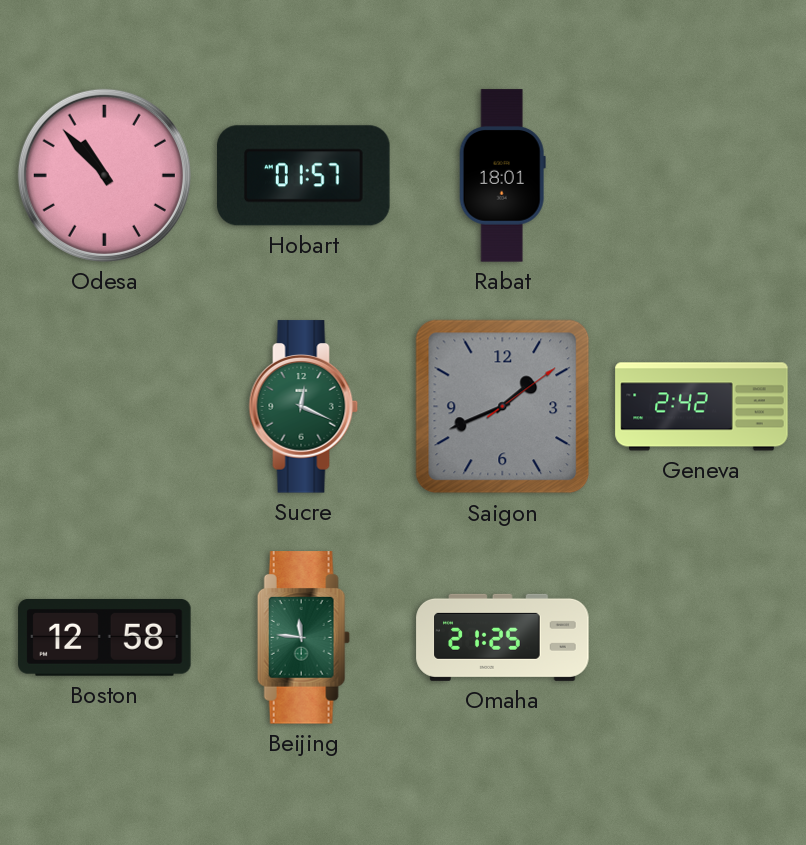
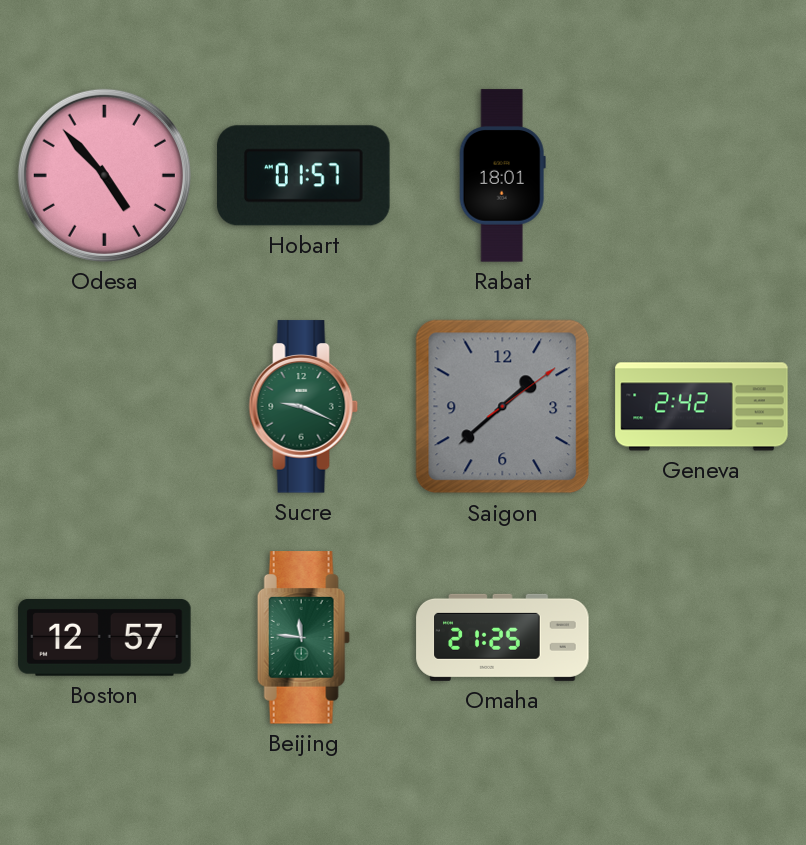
Odesa: 10:53 -> 4:53
Sucre: 12:19 -> 9:19
Saigon: 1:41 -> 1:38
Boston: 12:58 -> 12:57
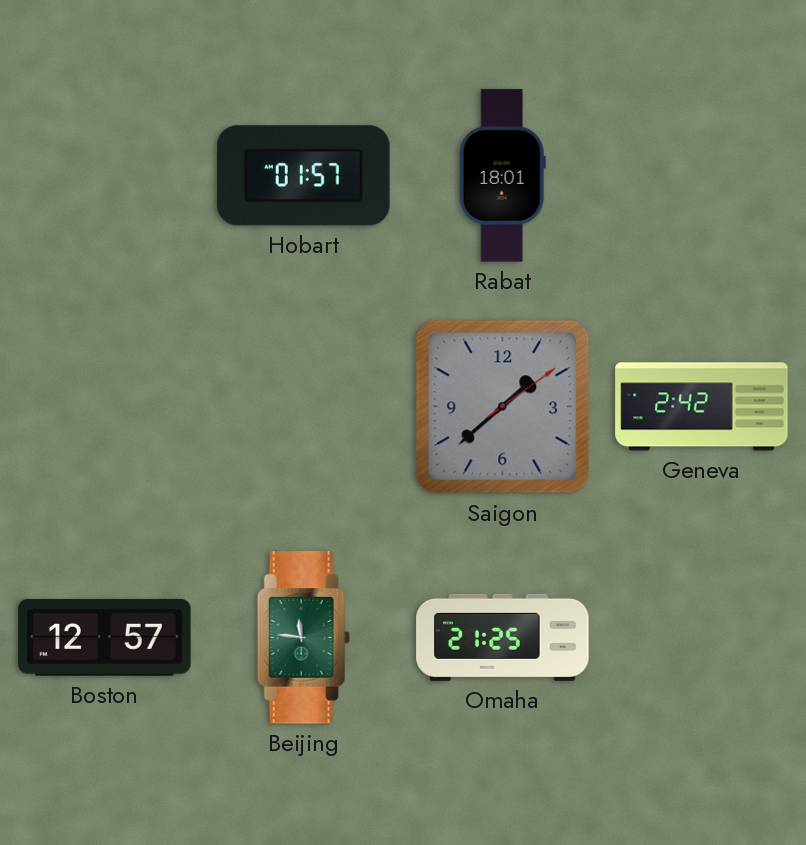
Odesa: 4:53 -> none
Sucre: 9:19 -> none
